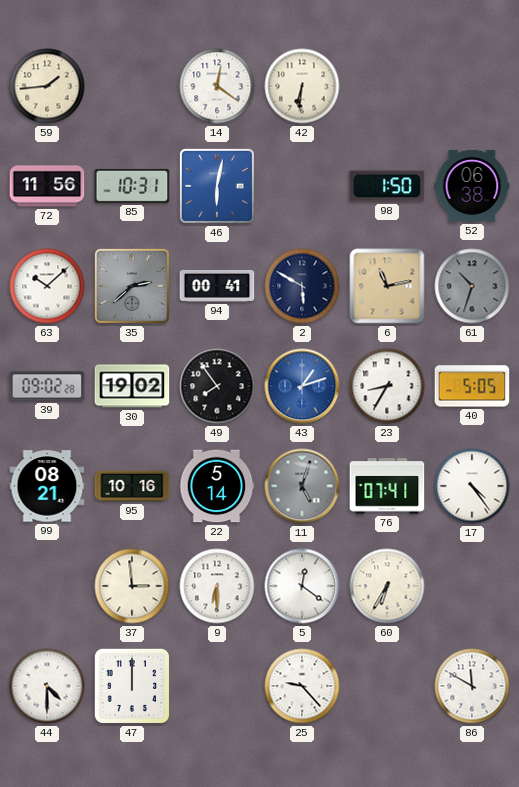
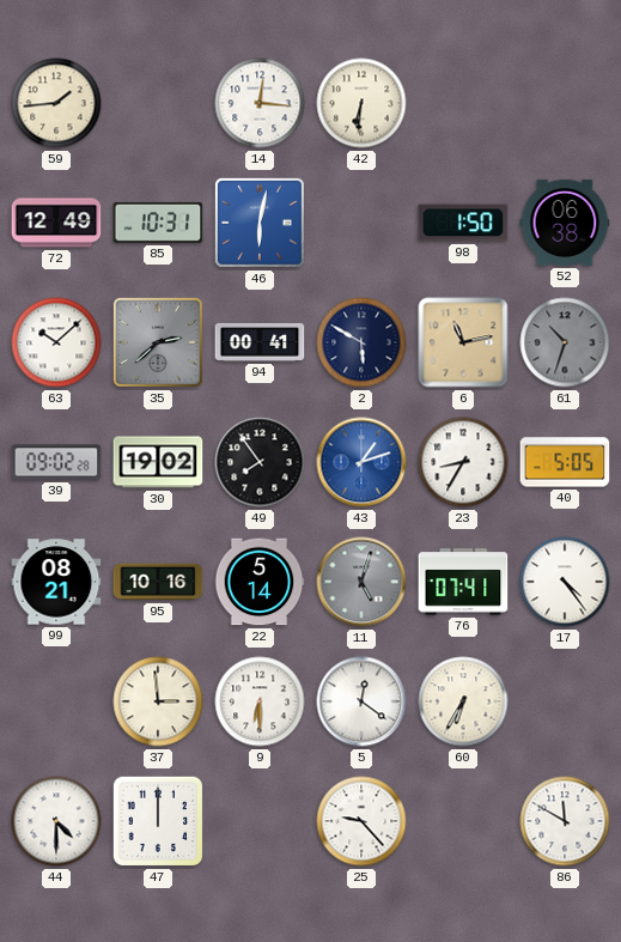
14: 12:21 -> 12:16
72: 11:56 -> 12:49
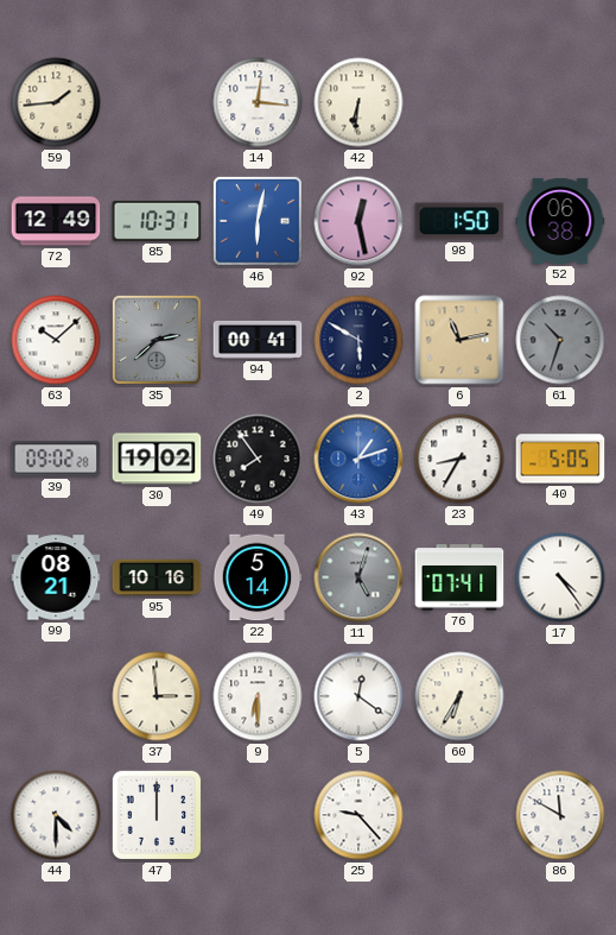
92: none -> 12:28
